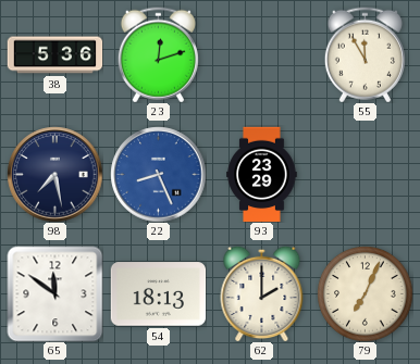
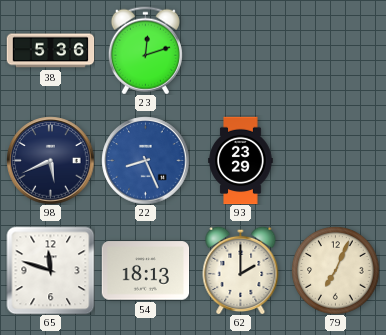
55: 11:55 -> none
98: 7:28 -> 5:41
65: 11:51 -> 11:48
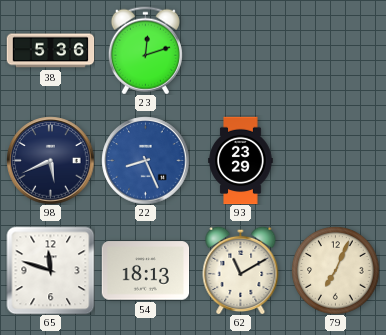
62: 2:00 -> 11:10
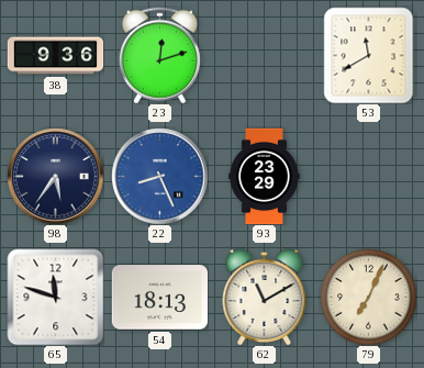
38: 5:36 -> 9:36
53: none -> 11:40
98: 5:41 -> 5:36
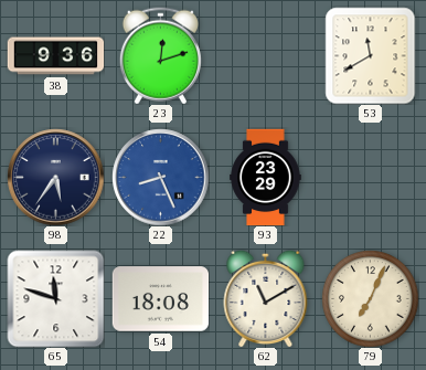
54: 18:13 -> 18:08
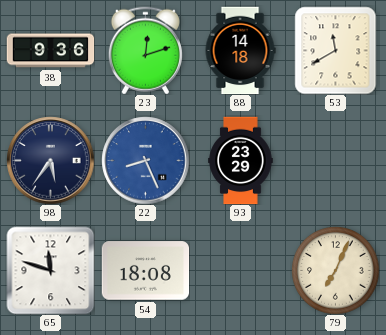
88: none -> 14:18
62: 11:10 -> none
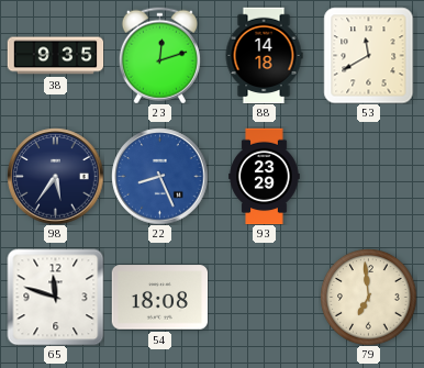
38: 9:36 -> 9:35
79: 7:04 -> 6:59
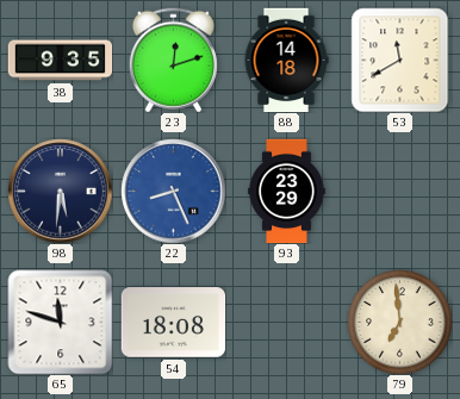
98: 5:36 -> 5:31
